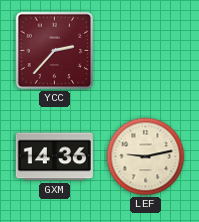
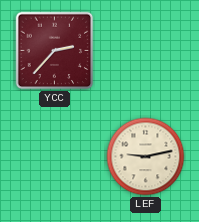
GXM: 14:36 -> none
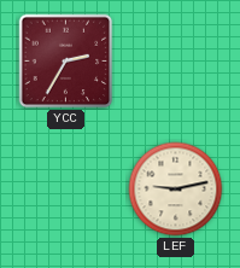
YCC: 2:37 -> 2:35
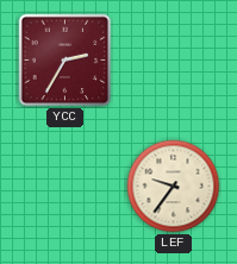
LEF: 9:13 -> 9:36
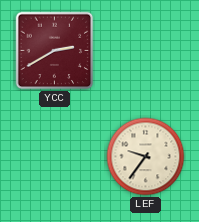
YCC: 2:35 -> 2:40
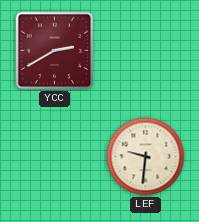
LEF: 9:36 -> 9:31
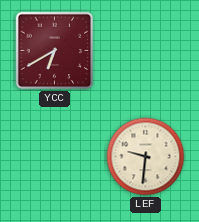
YCC: 2:40 -> 6:40
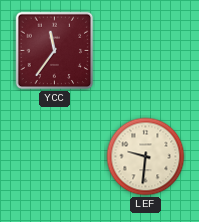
YCC: 6:40 -> 11:36
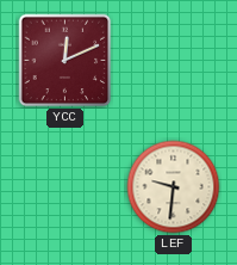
YCC: 11:36 -> 12:11
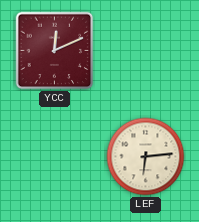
LEF: 9:31 -> 6:14
